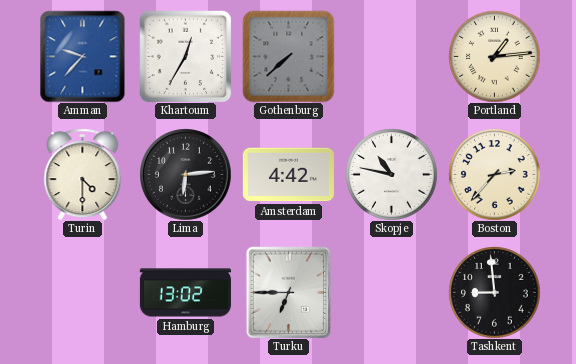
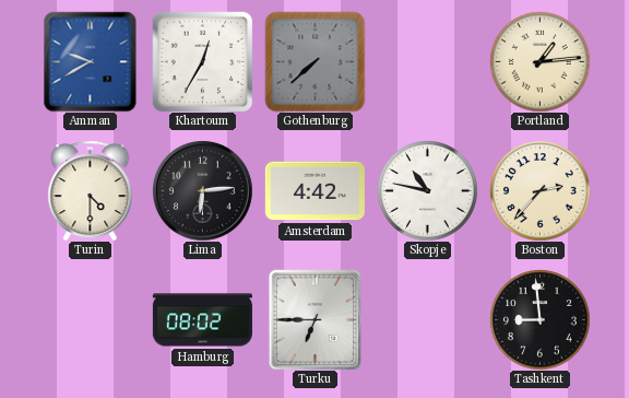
Amman: 9:37 -> 9:40
Hamburg: 13:02 -> 08:02
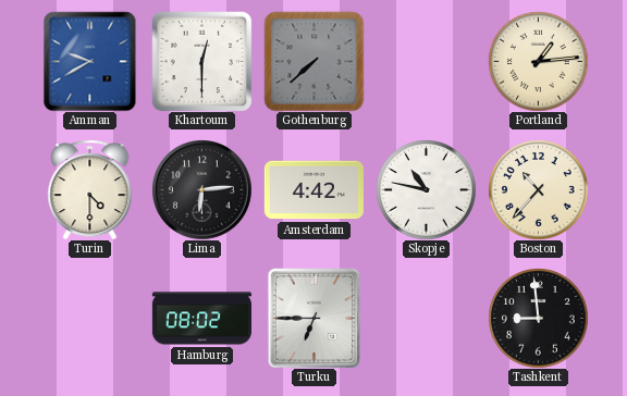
Khartoum: 12:35 -> 12:30
Boston: 2:37 -> 10:37
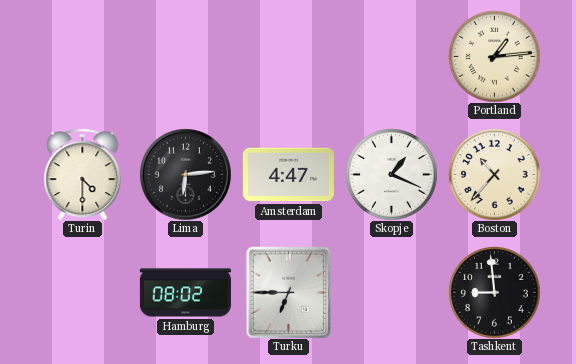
Amman: 9:40 -> none
Khartoum: 12:30 -> none
Gothenburg: 7:38 -> none
Amsterdam: 4:42 -> 4:47
Skopje: 10:47 -> 1:19
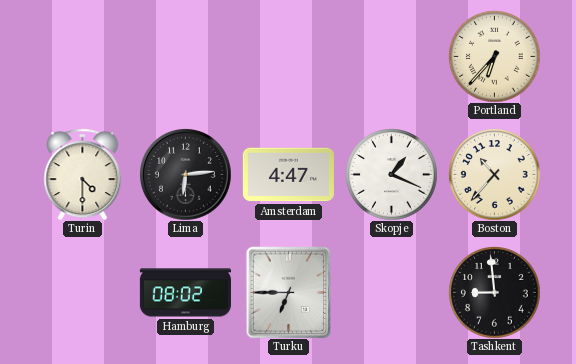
Portland: 1:14 -> 6:37
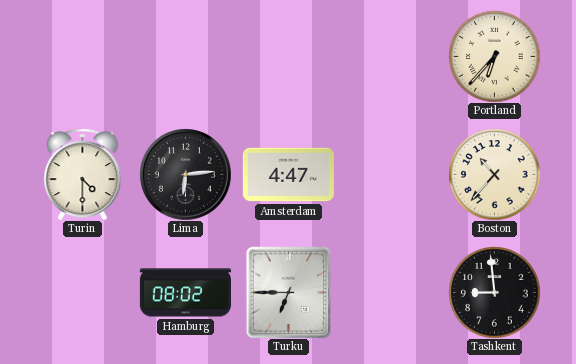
Skopje: 1:19 -> none
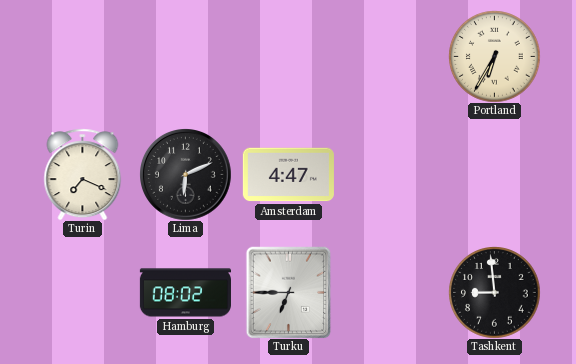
Portland: 6:37 -> 6:35
Turin: 4:30 -> 7:19
Lima: 6:14 -> 6:11
Boston: 10:37 -> none
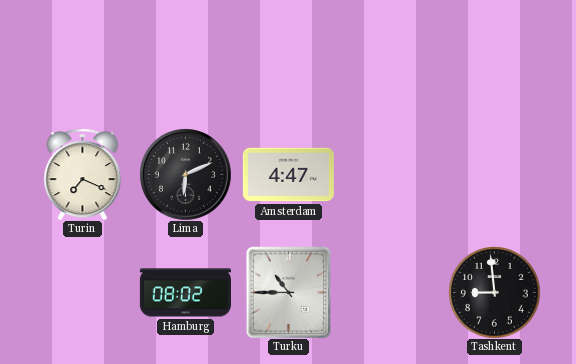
Portland: 6:35 -> none
Turku: 6:45 -> 10:45
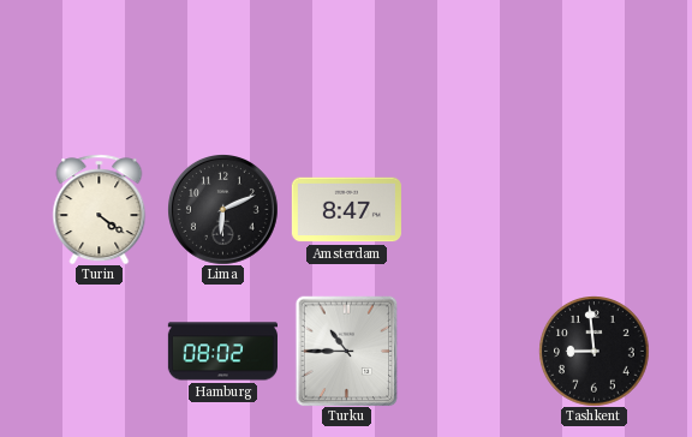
Turin: 7:19 -> 4:21
Amsterdam: 4:47 -> 8:47
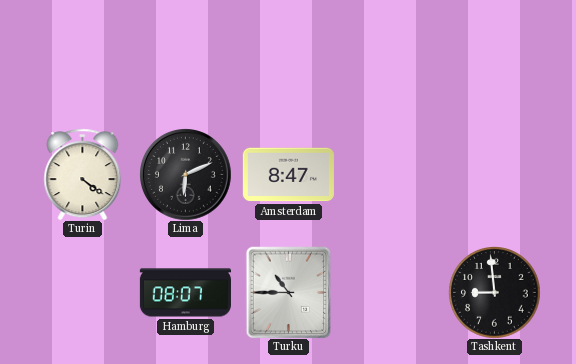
Hamburg: 08:02 -> 08:07
